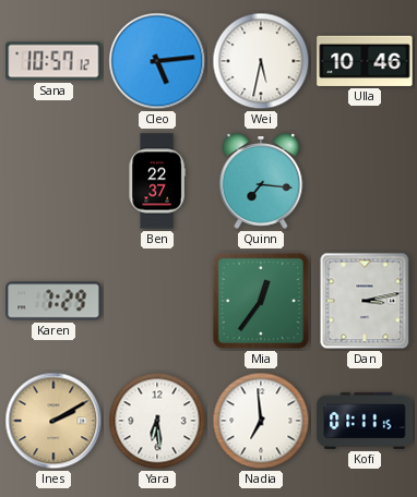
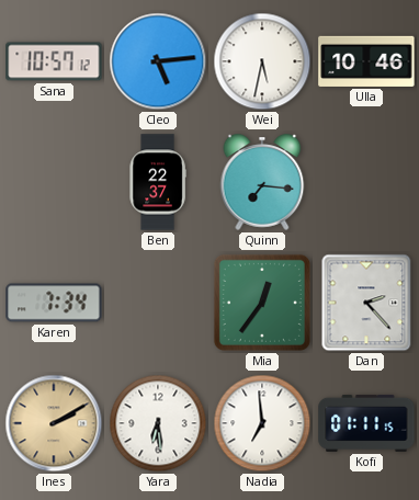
Karen: 7:29 -> 7:34
Dan: 3:13 -> 2:23
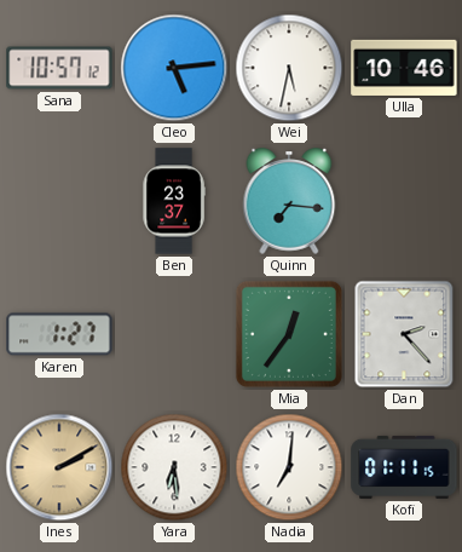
Ben: 22:37 -> 23:37
Karen: 7:34 -> 1:27
Nadia: 6:59 -> 7:01
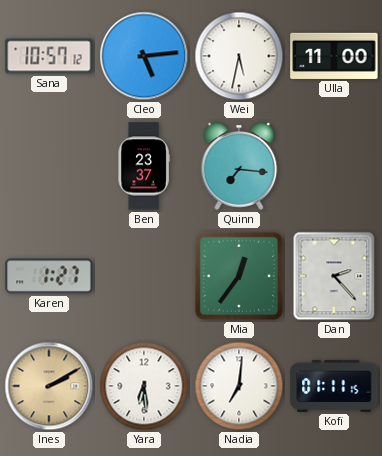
Ulla: 10:46 -> 11:00
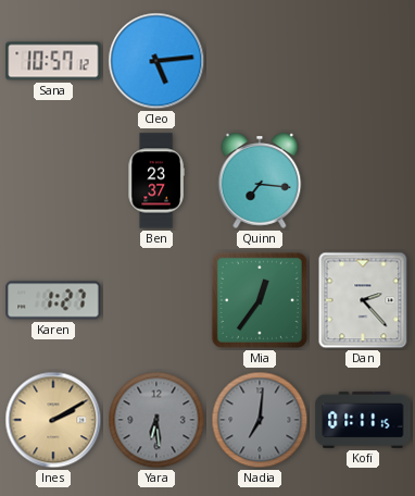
Wei: 5:32 -> none
Ulla: 11:00 -> none
Yara dial: white -> grey
Nadia dial: white -> grey
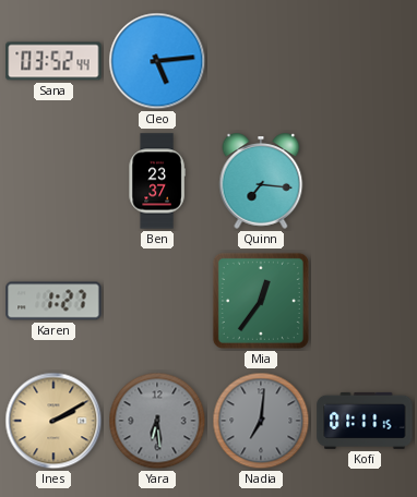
Sana: 10:57 -> 03:52
Dan: 2:23 -> none
